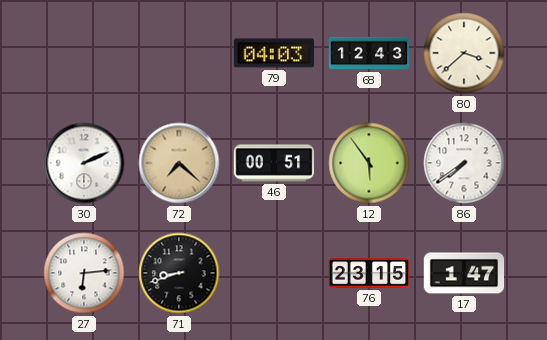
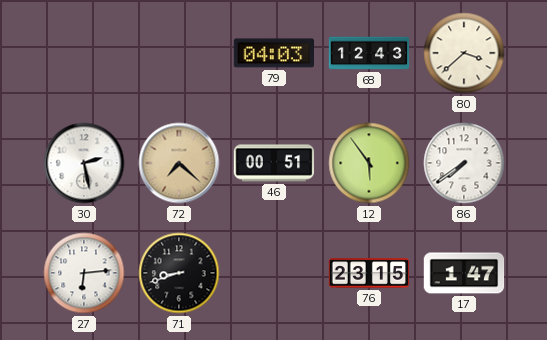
30: 2:11 -> 2:28
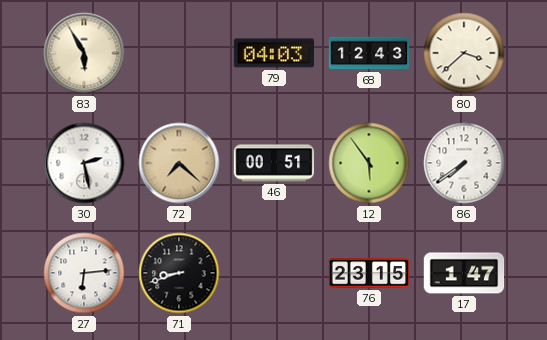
83: none -> 5:55
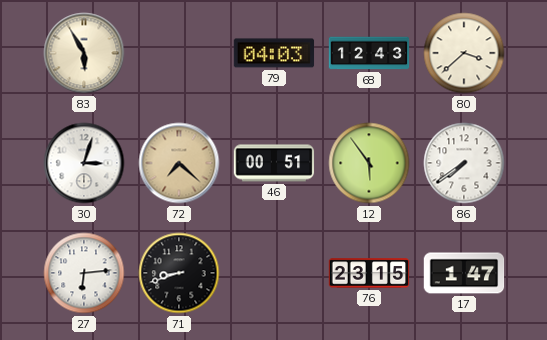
30: 2:28 -> 3:03
